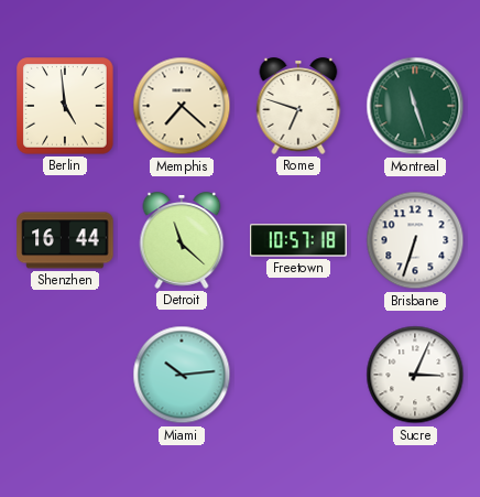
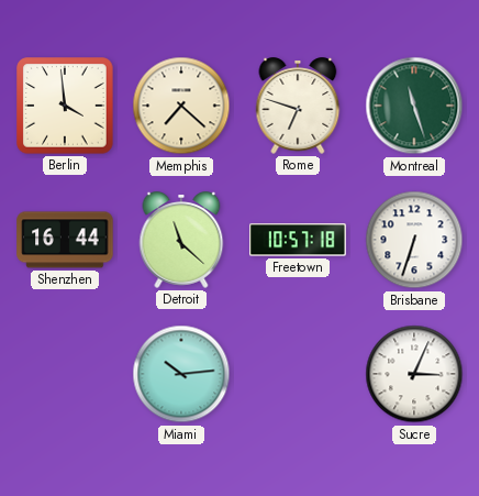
Berlin: 4:59 -> 3:59
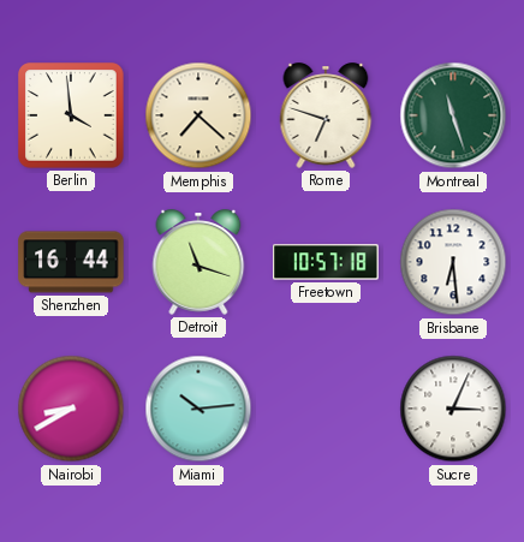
Detroit: 11:22 -> 11:18
Brisbane: 6:33 -> 6:29
Nairobi: none -> 8:40
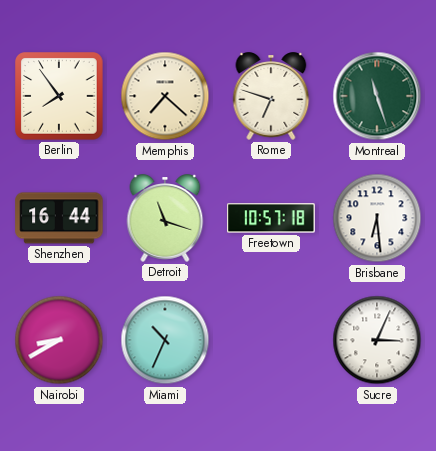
Berlin: 3:59 -> 7:54
Miami: 10:14 -> 10:34
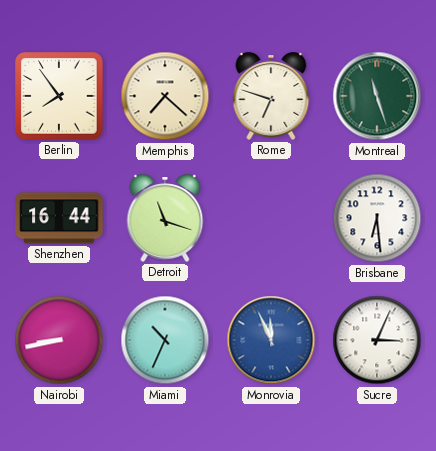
Freetown: 10:57 -> none
Nairobi: 8:40 -> 8:43
Monrovia: none -> 11:56
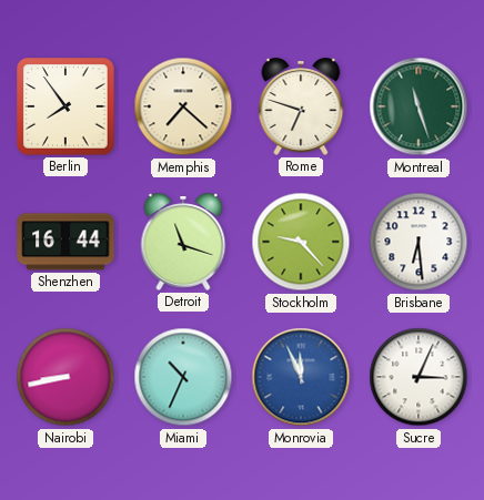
Stockholm: none -> 9:23
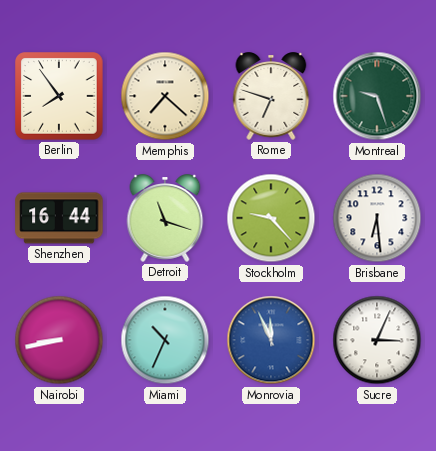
Montreal: 11:27 -> 9:27
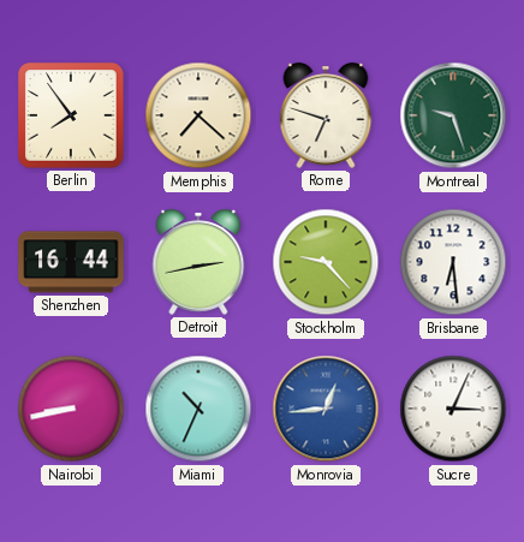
Detroit: 11:18 -> 2:43
Monrovia: 11:56 -> 12:44
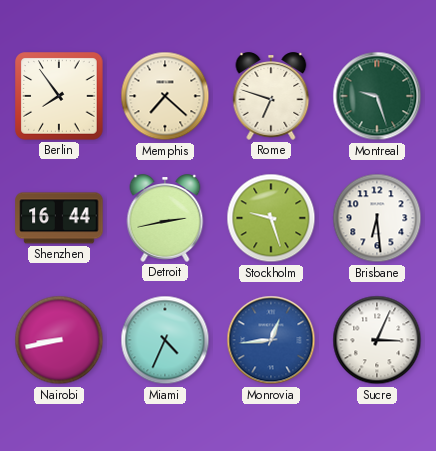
Stockholm: 9:23 -> 9:27
Miami: 10:34 -> 4:34
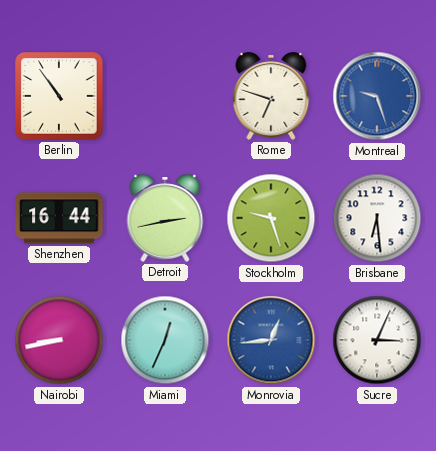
Berlin: 7:54 -> 10:54
Memphis: 7:22 -> none
Montreal dial: green -> blue
Miami: 4:34 -> 12:34
